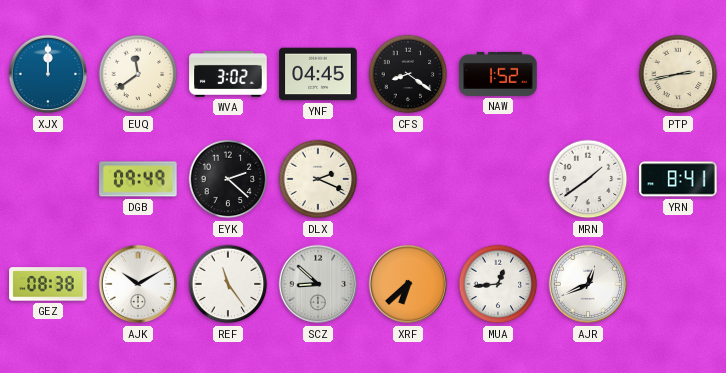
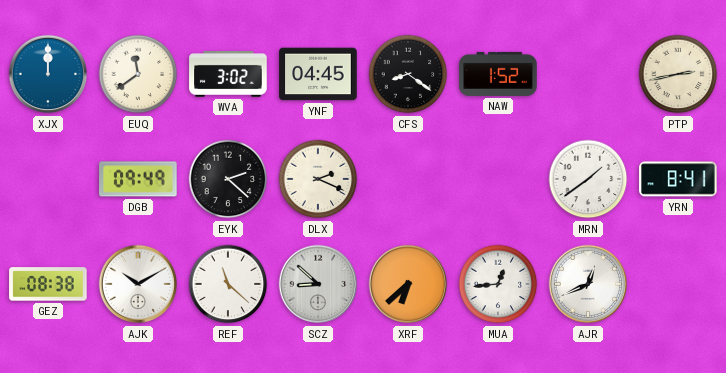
REF: 11:24 -> 11:22
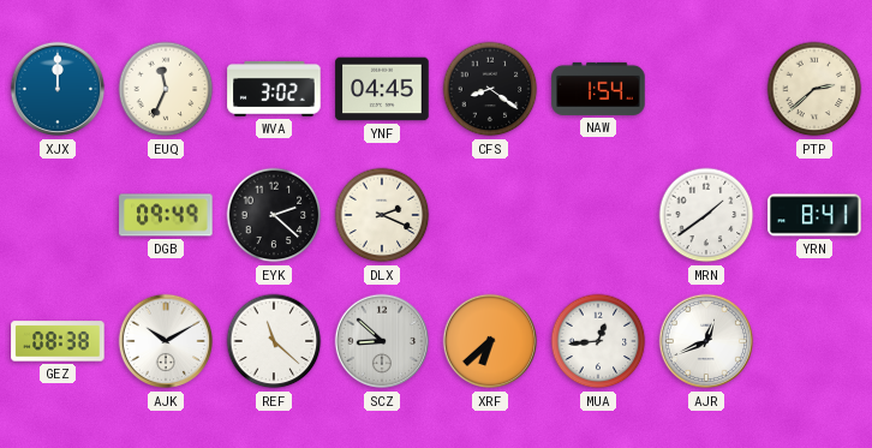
EUQ: 11:39 -> 11:34
NAW: 1:52 -> 1:54
PTP: 2:43 -> 2:38
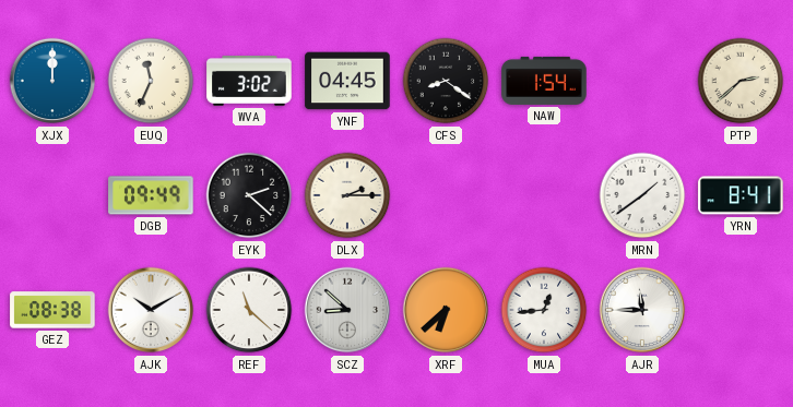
DLX: 2:19 -> 2:15
AJR: 12:41 -> 11:45
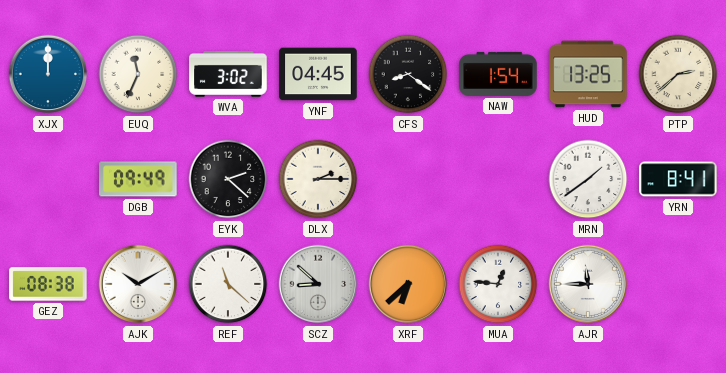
HUD: none -> 13:25
MUA: 12:44 -> 12:46
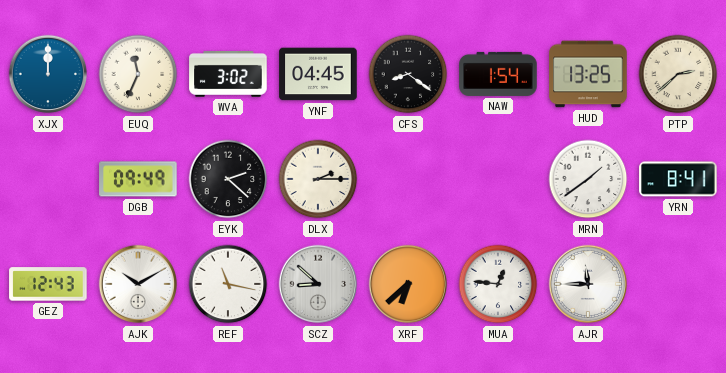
GEZ: 08:38 -> 12:43
REF: 11:22 -> 11:17
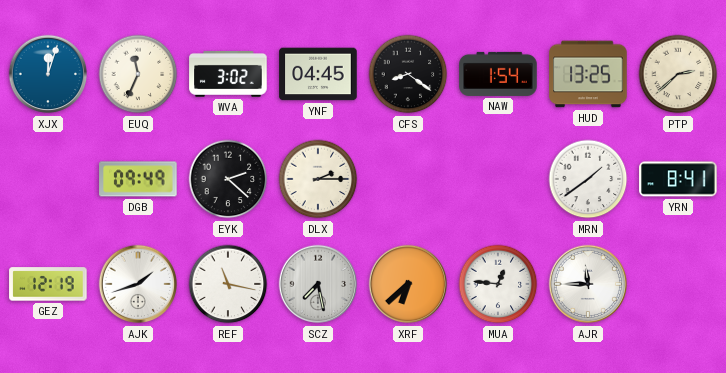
XJX: 12:00 -> 12:03
GEZ: 12:43 -> 12:19
AJK: 10:10 -> 1:42
SCZ: 8:52 -> 7:28
